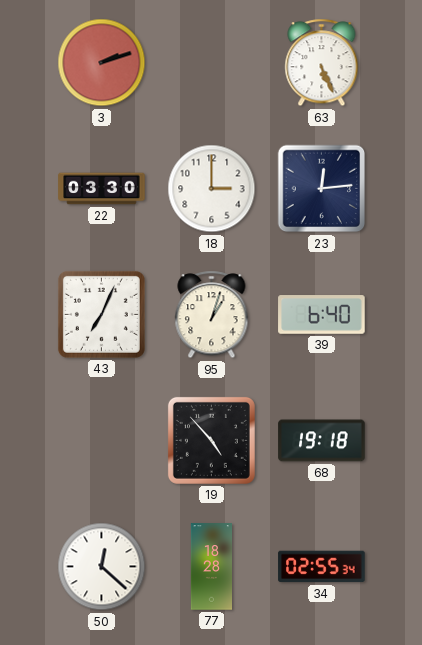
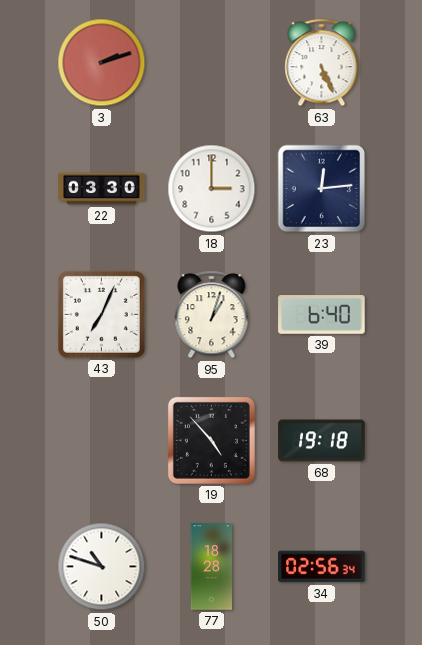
50: 12:22 -> 10:48
34: 02:55 -> 02:56
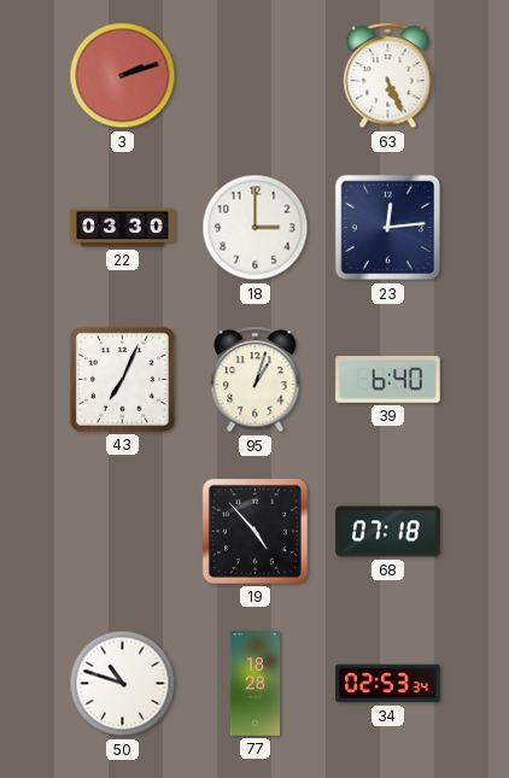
68: 19:18 -> 07:18
34: 02:56 -> 02:53
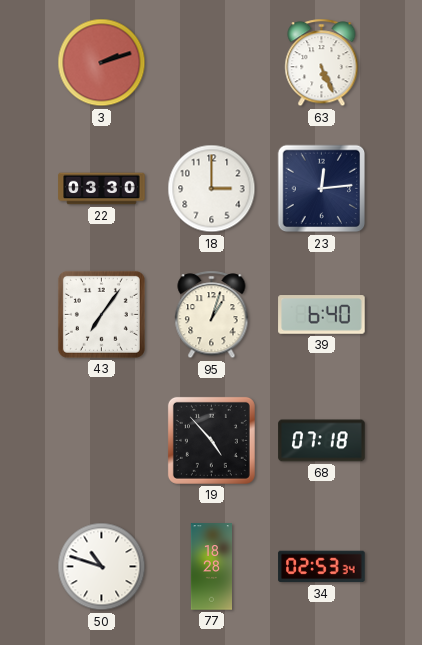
43: 7:04 -> 7:06
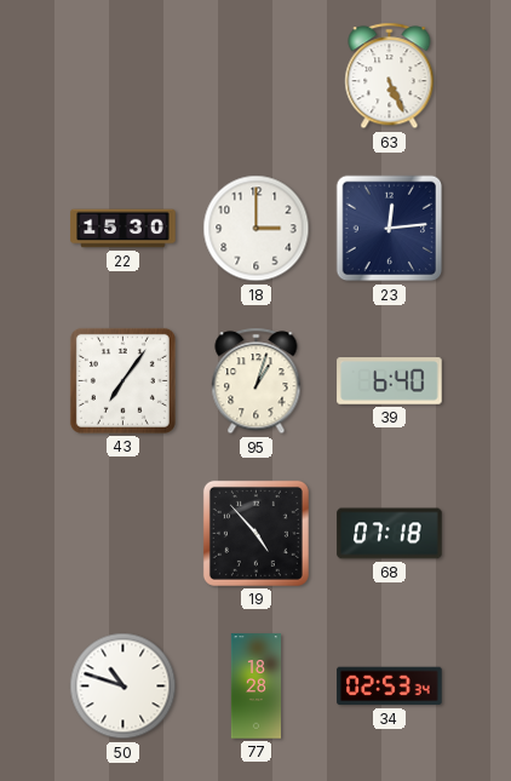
3: 2:12 -> none
22: 03:30 -> 15:30
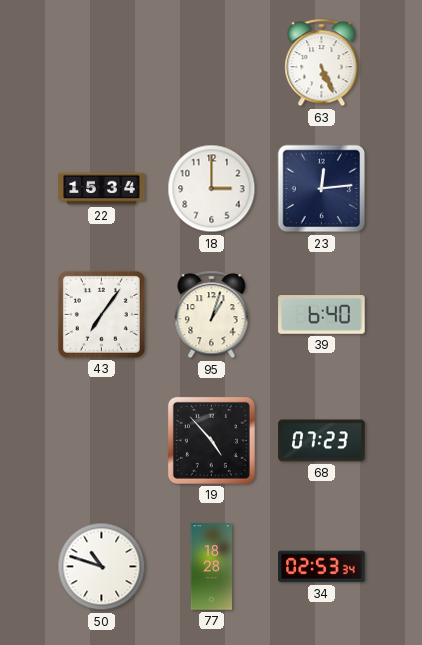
22: 15:30 -> 15:34
68: 07:18 -> 07:23
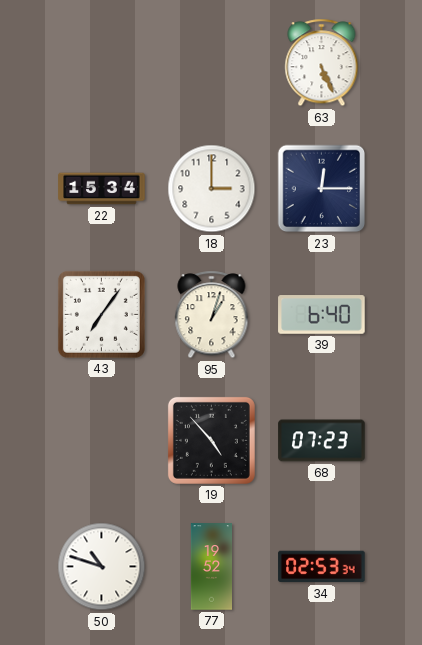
23: 12:14 -> 12:15
77: 18:28 -> 19:52
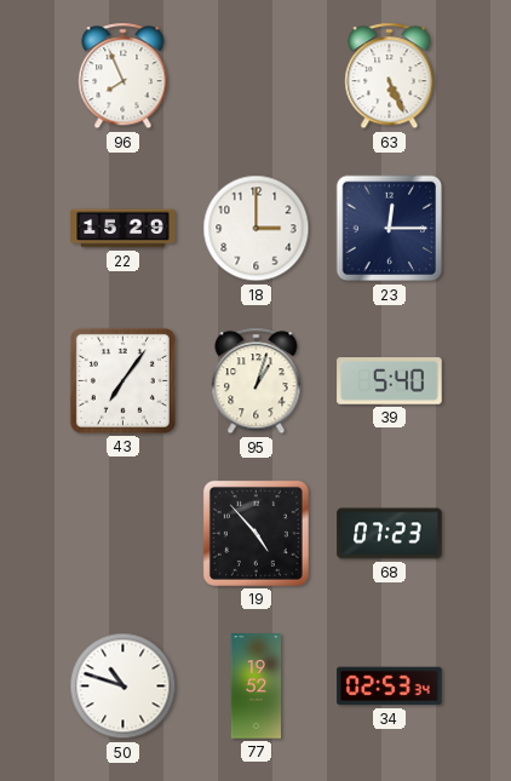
96: none -> 7:56
22: 15:34 -> 15:29
39: 6:40 -> 5:40
